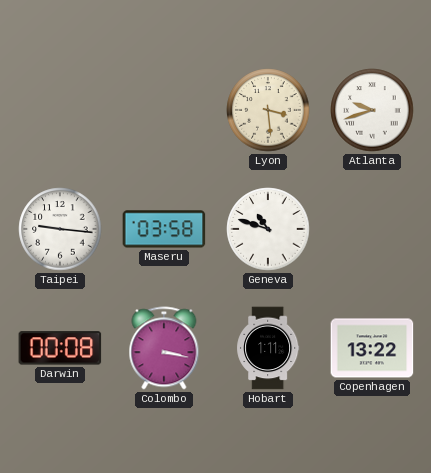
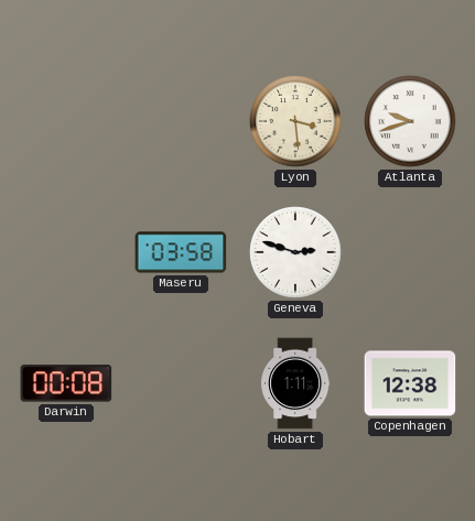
Taipei: 9:16 -> none
Geneva: 10:48 -> 2:48
Colombo: 3:17 -> none
Copenhagen: 13:22 -> 12:38
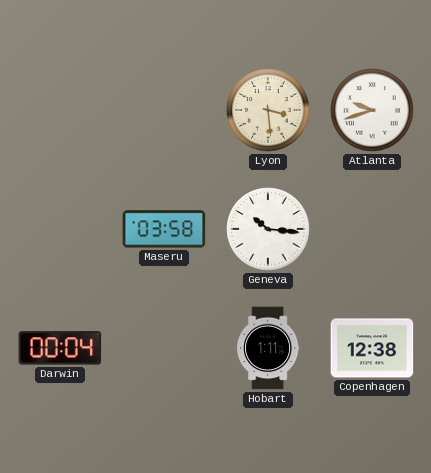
Geneva: 2:48 -> 10:16
Darwin: 00:08 -> 00:04
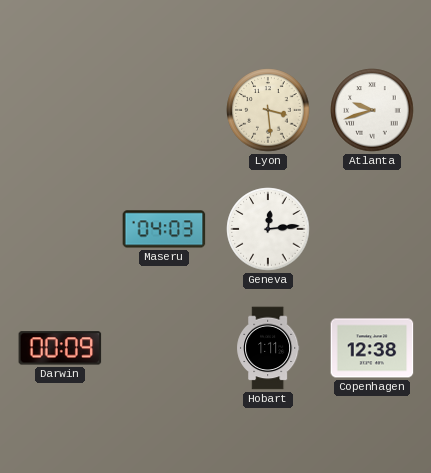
Maseru: 03:58 -> 04:03
Geneva: 10:16 -> 12:14
Darwin: 00:04 -> 00:09
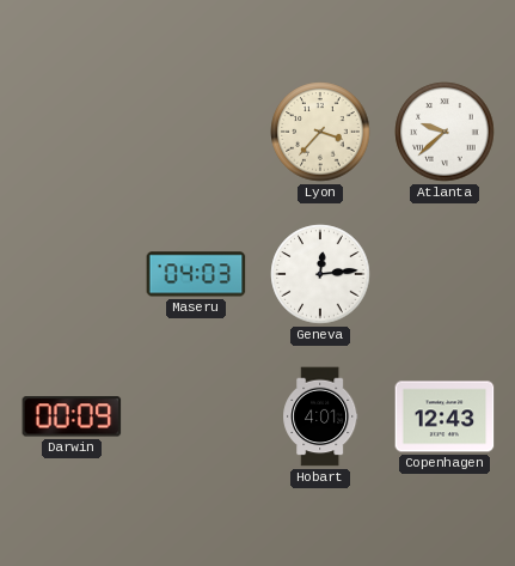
Lyon: 3:29 -> 3:37
Atlanta: 9:42 -> 9:38
Hobart: 1:11 -> 4:01
Copenhagen: 12:38 -> 12:43
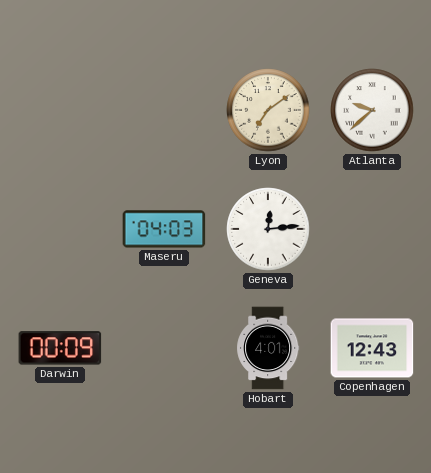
Lyon: 3:37 -> 7:09
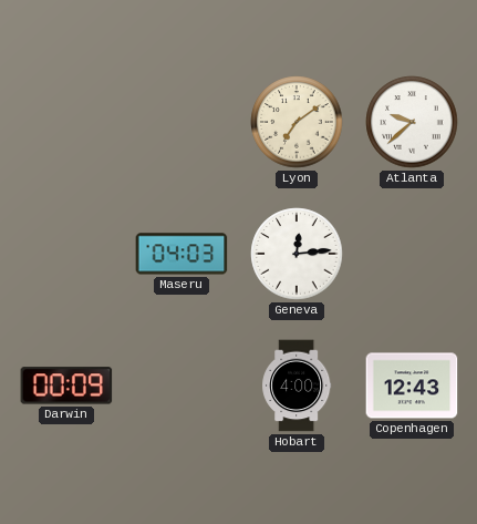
Hobart: 4:01 -> 4:00
